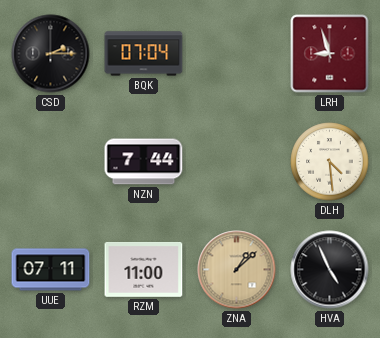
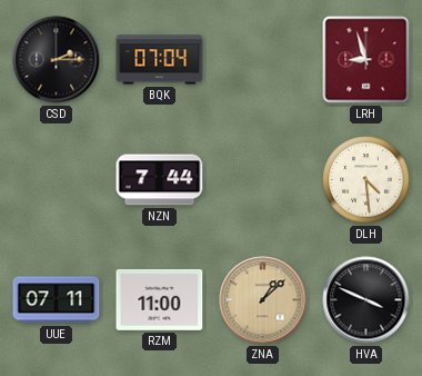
HVA: 4:56 -> 3:49
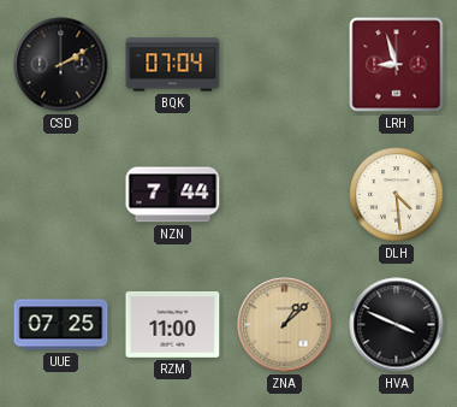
CSD: 2:15 -> 2:10
UUE: 07:11 -> 07:25
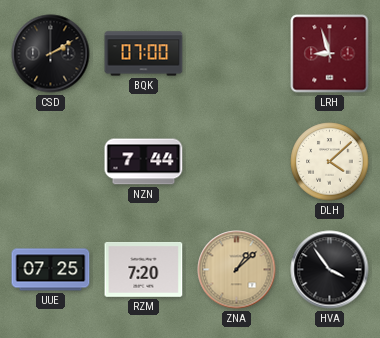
BQK: 07:04 -> 07:00
DLH: 4:29 -> 4:08
RZM: 11:00 -> 7:20
HVA: 3:49 -> 3:54
